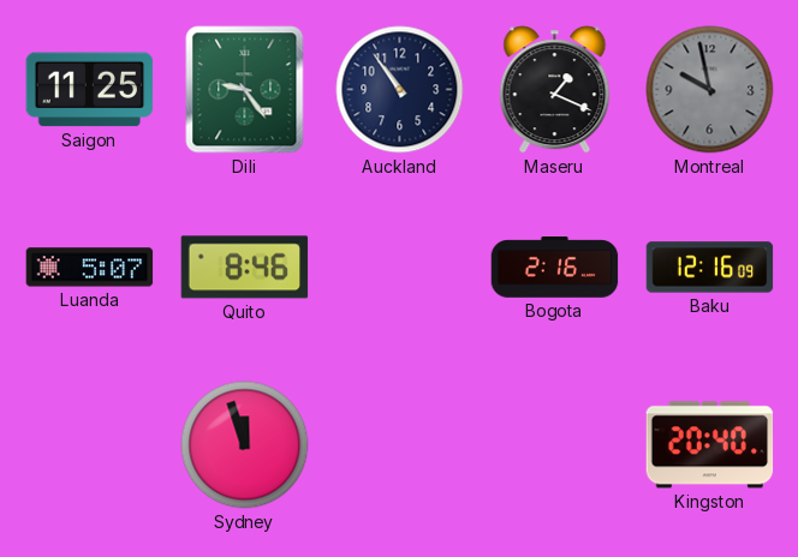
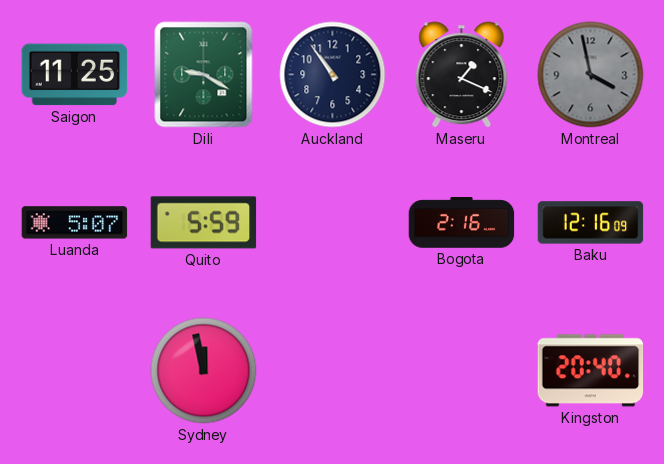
Dili: 9:24 -> 9:20
Montreal: 9:58 -> 3:58
Quito: 8:46 -> 5:59
Sydney: 11:57 -> 11:58
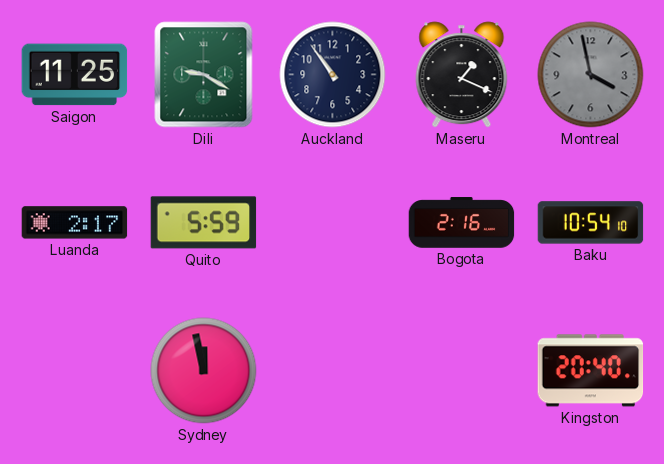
Luanda: 5:07 -> 2:17
Baku: 12:16 -> 10:54
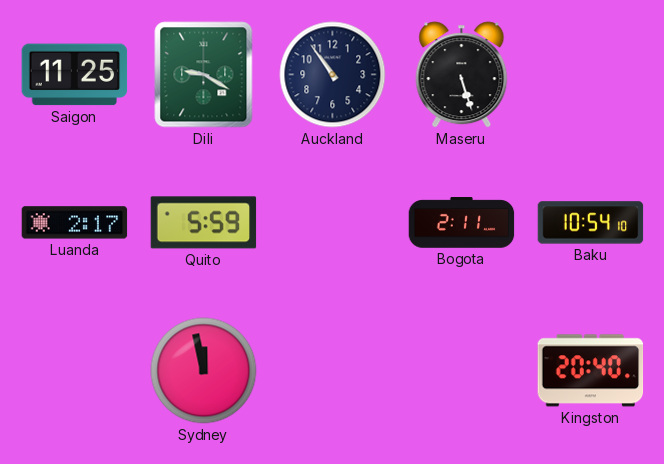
Maseru: 1:19 -> 5:27
Montreal: 3:58 -> none
Bogota: 2:16 -> 2:11
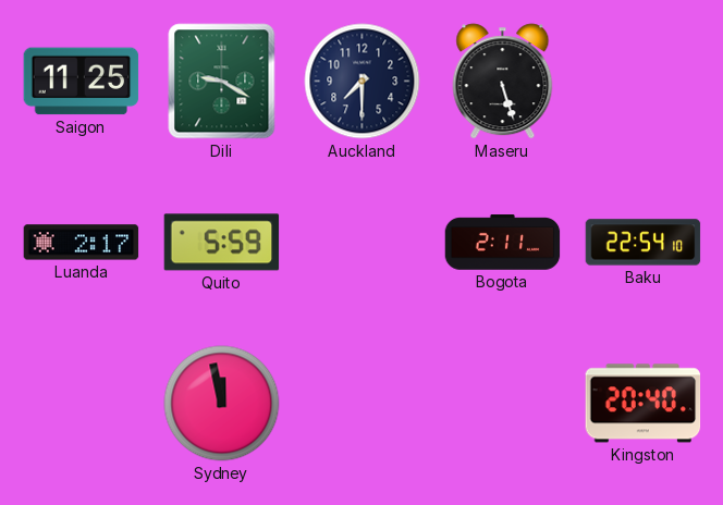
Auckland: 10:54 -> 7:30
Baku: 10:54 -> 22:54
